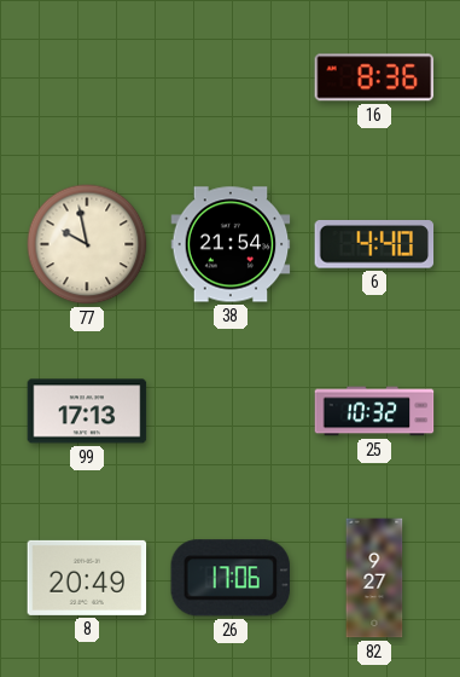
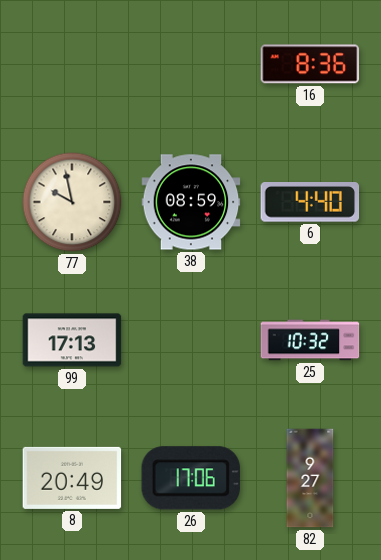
38: 21:54 -> 08:59
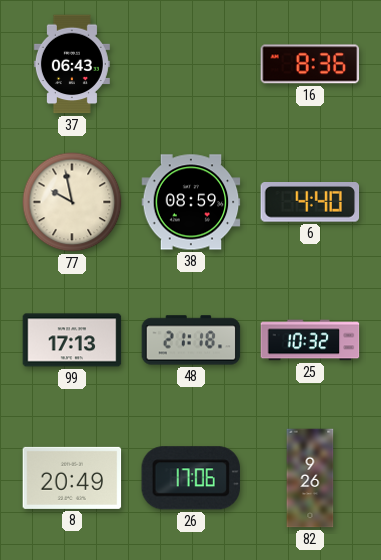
37: none -> 06:43
48: none -> 21:18
82: 9:27 -> 9:26
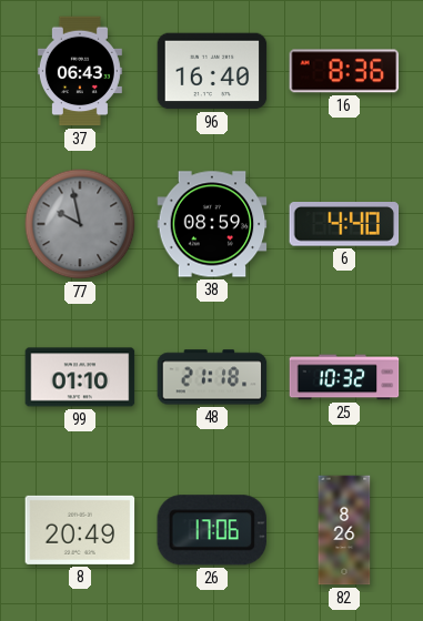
96: none -> 16:40
77 dial: cream -> grey
99: 17:13 -> 01:10
82: 9:26 -> 8:26
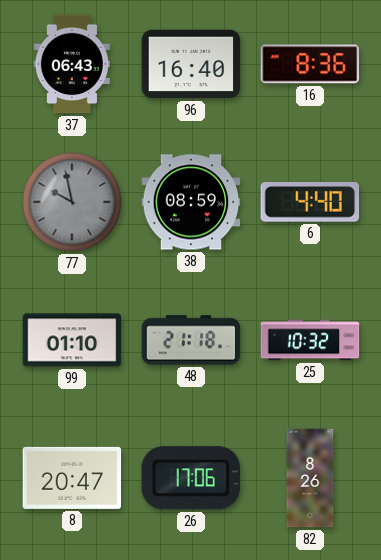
8: 20:49 -> 20:47
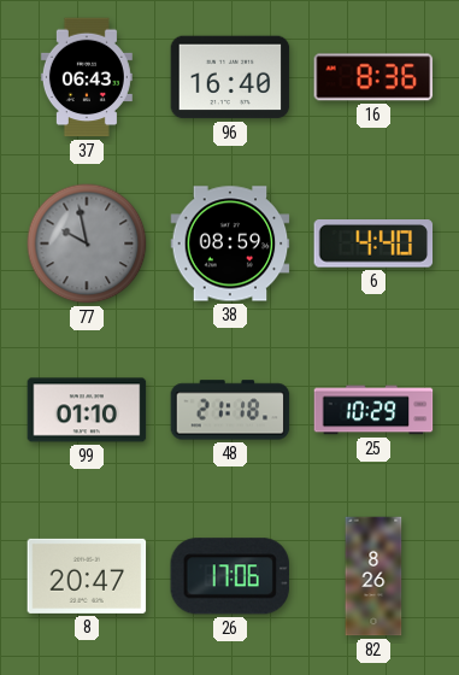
25: 10:32 -> 10:29
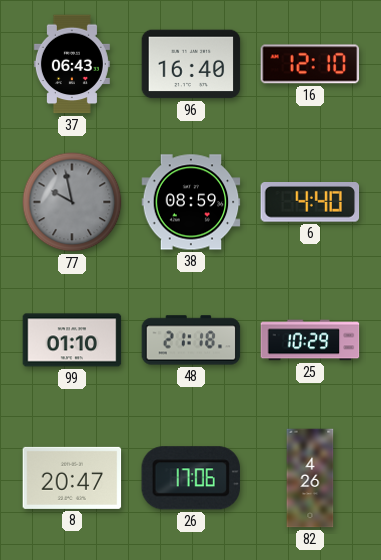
16: 8:36 -> 12:10
82: 8:26 -> 4:26
